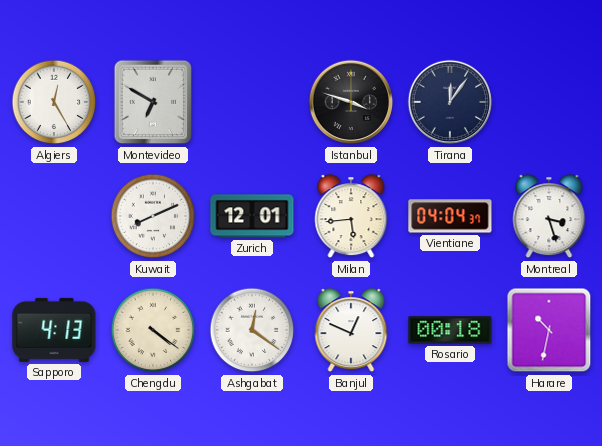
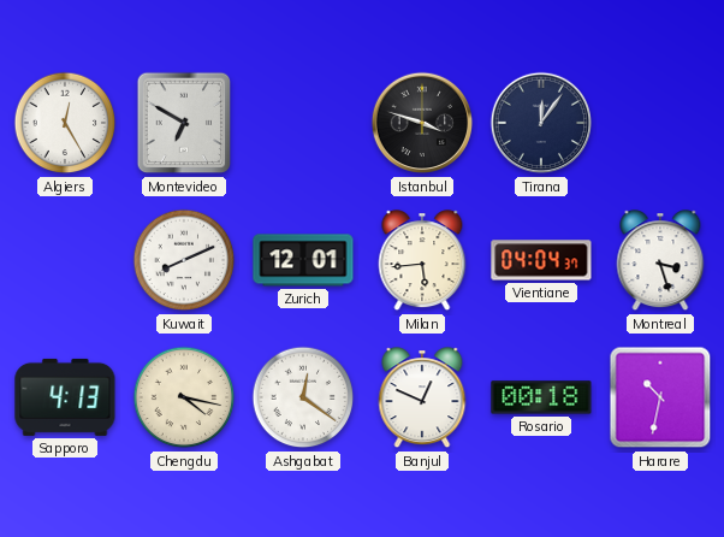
Chengdu: 4:21 -> 4:17
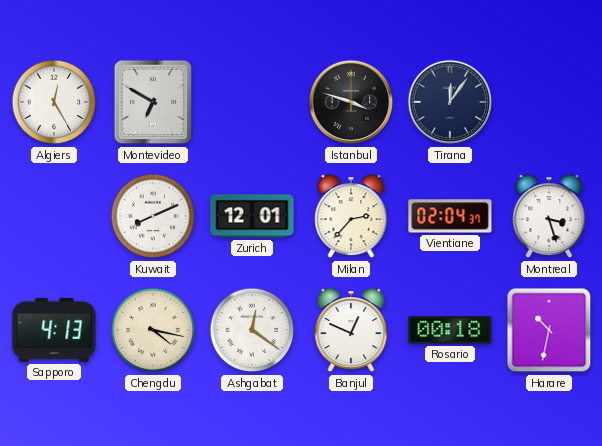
Milan: 5:44 -> 2:37
Vientiane: 04:04 -> 02:04
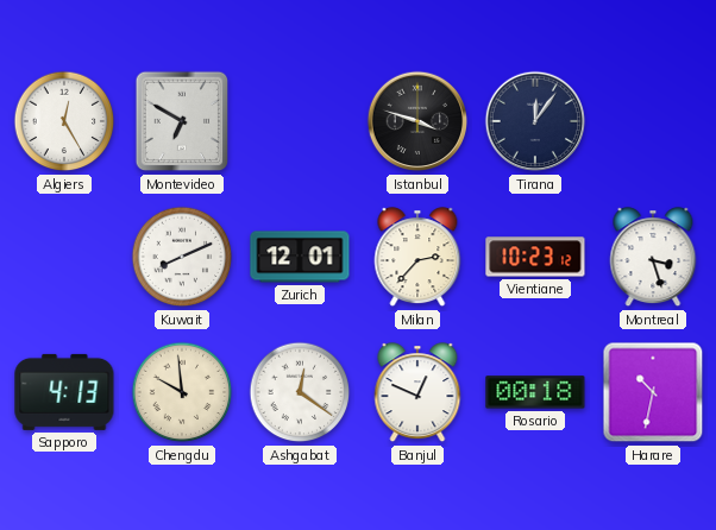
Vientiane: 02:04 -> 10:23
Chengdu: 4:17 -> 9:59
